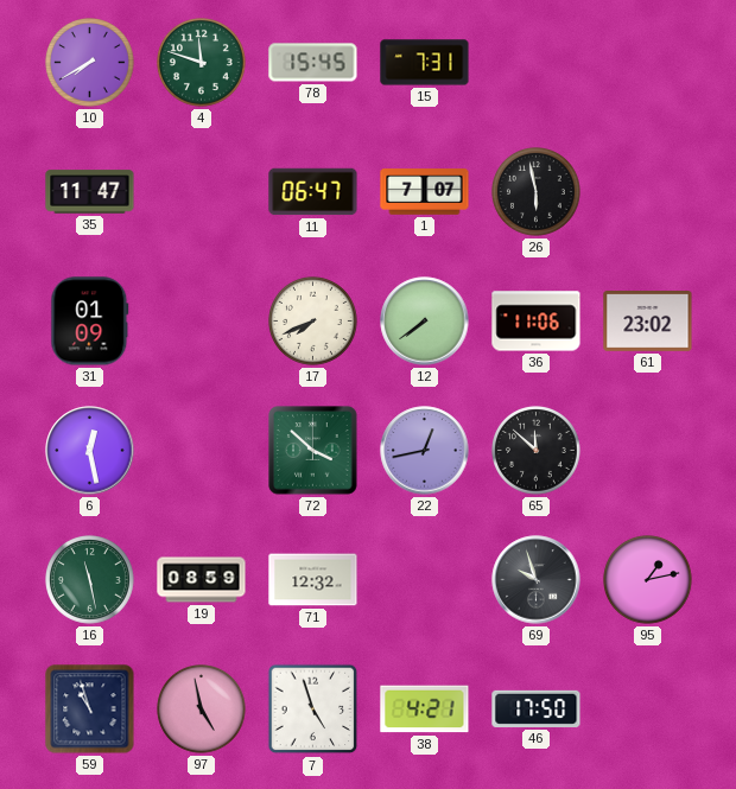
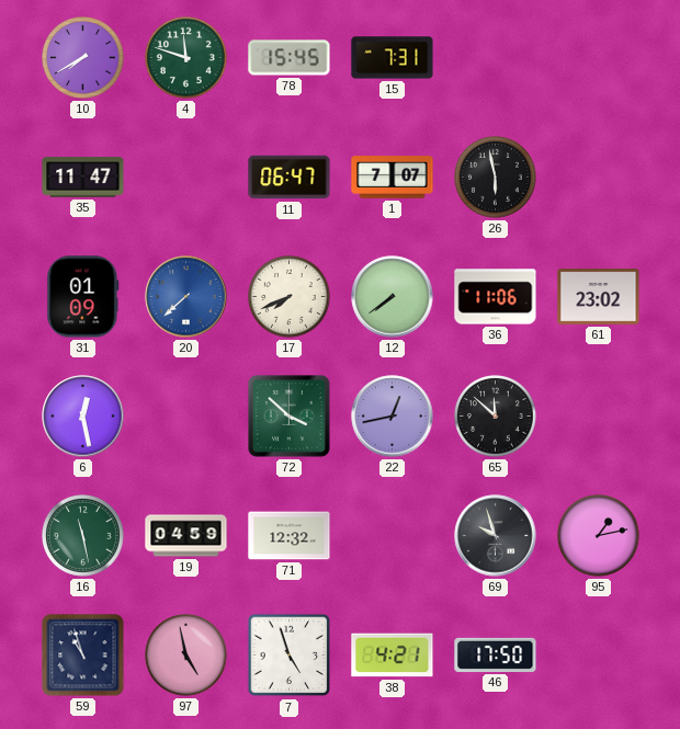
20: none -> 7:38
19: 08:59 -> 04:59
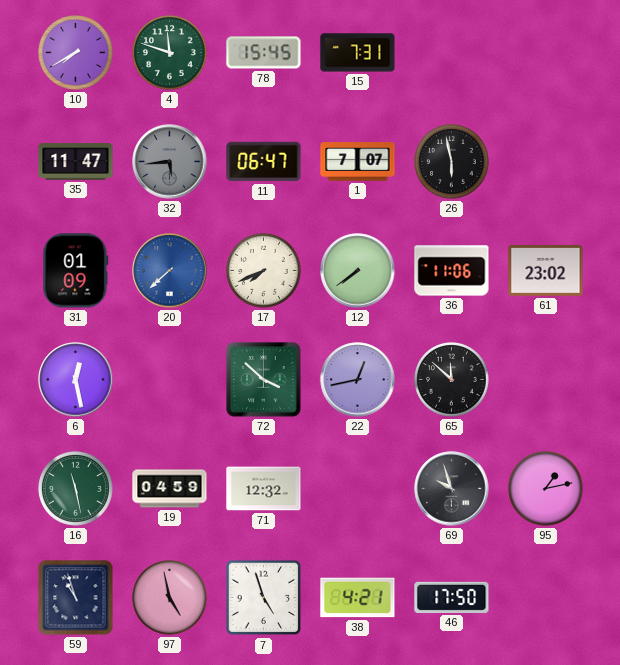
32: none -> 5:44
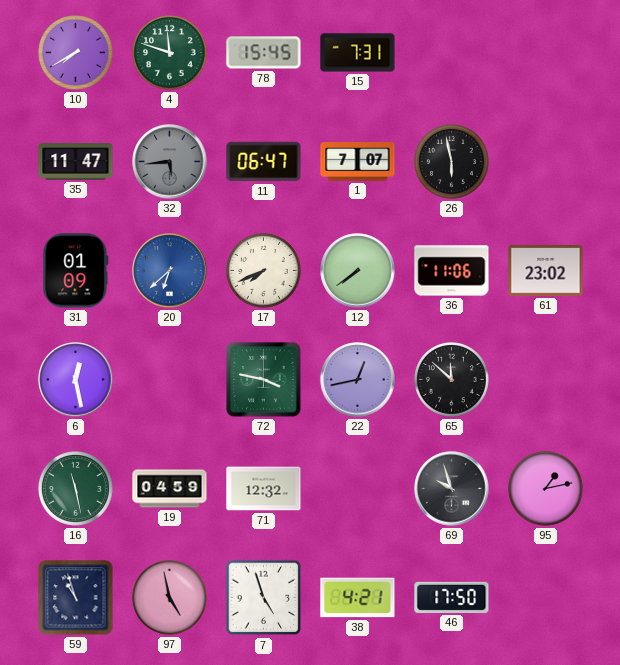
20: 7:38 -> 6:38
72: 3:52 -> 3:47
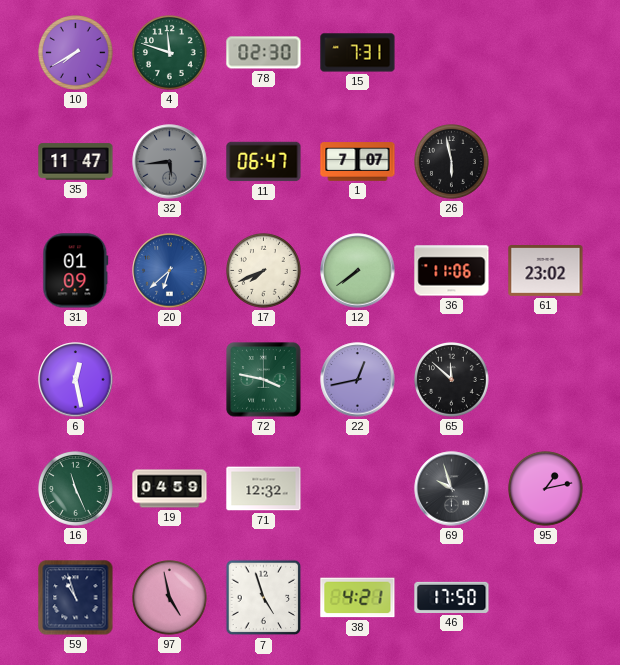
78: 15:45 -> 02:30
16: 11:28 -> 11:26
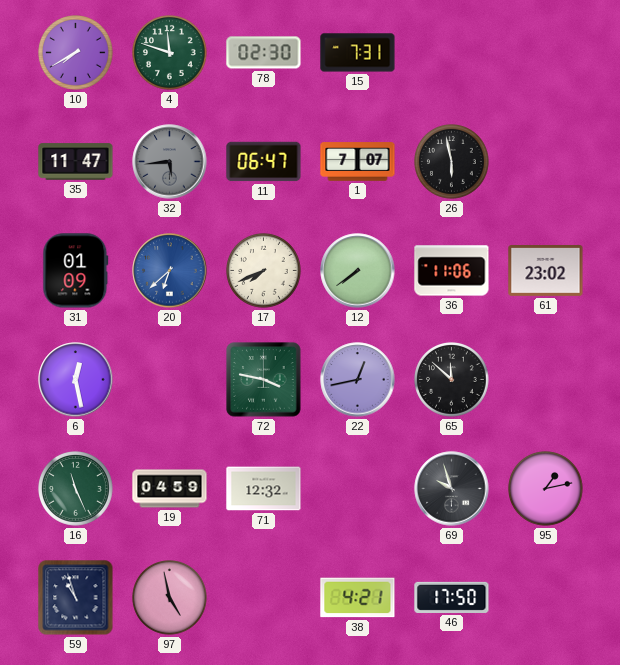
7: 4:57 -> none
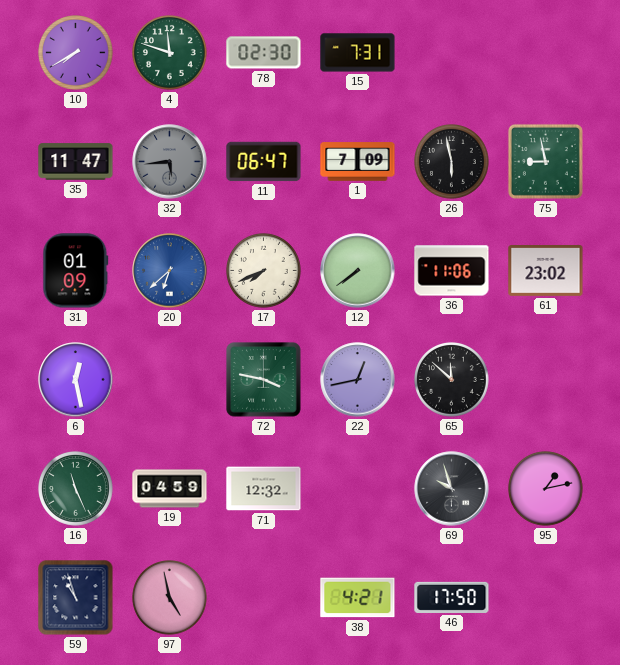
1: 7:07 -> 7:09
75: none -> 8:58
